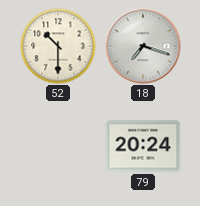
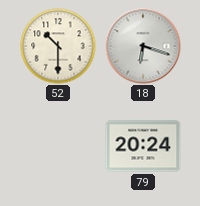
18: 7:18 -> 6:18
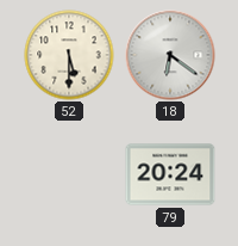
52: 10:30 -> 5:30
18: 6:18 -> 6:21
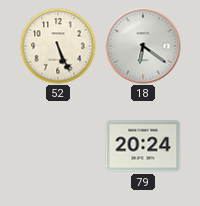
52: 5:30 -> 5:26
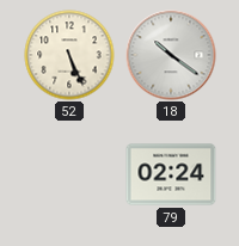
18: 6:21 -> 10:21
79: 20:24 -> 02:24
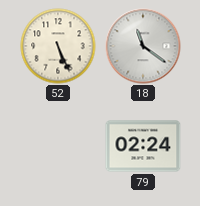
18: 10:21 -> 11:21
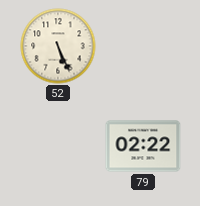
18: 11:21 -> none
79: 02:24 -> 02:22
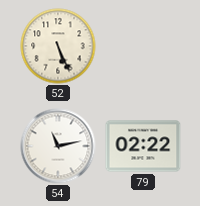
54: none -> 11:13
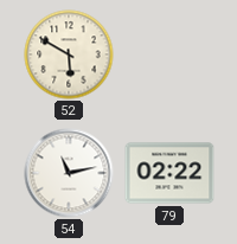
52: 5:26 -> 5:50
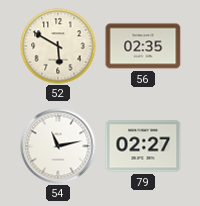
56: none -> 02:35
79: 02:22 -> 02:27
